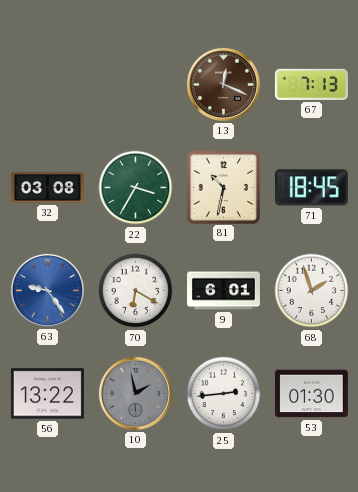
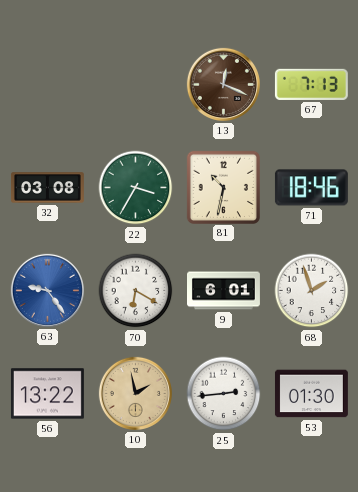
71: 18:45 -> 18:46
10 dial: grey -> champagne
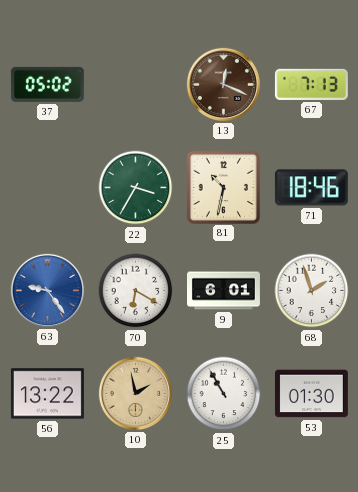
37: none -> 05:02
32: 03:08 -> none
25: 2:44 -> 10:55
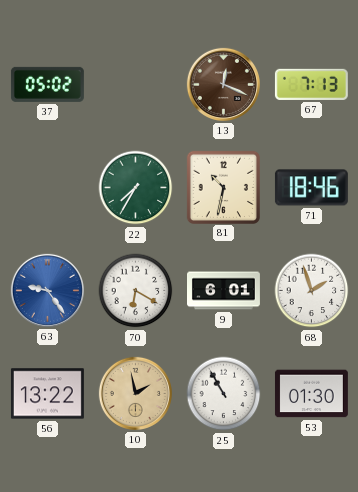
22: 3:35 -> 7:35
